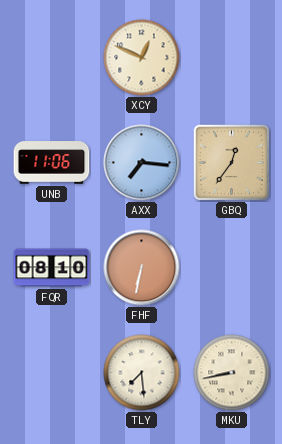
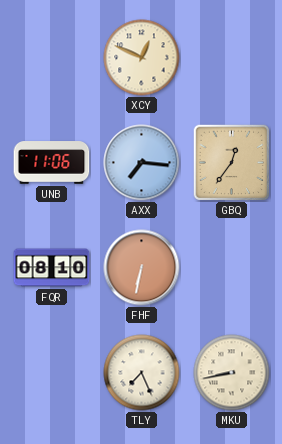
TLY: 7:29 -> 7:26
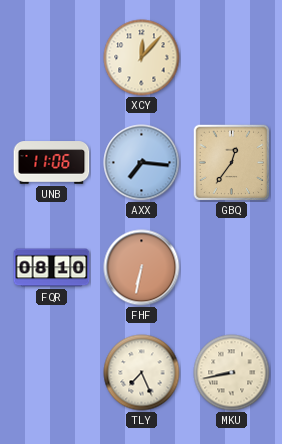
XCY: 12:49 -> 12:07
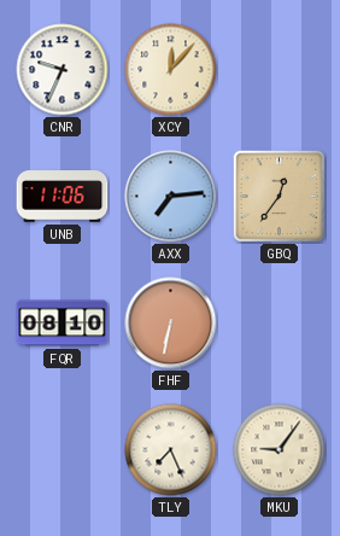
CNR: none -> 9:34
AXX: 7:16 -> 7:14
MKU: 8:43 -> 9:06
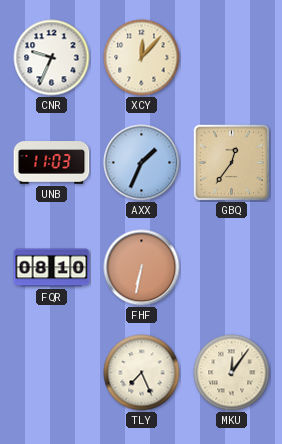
UNB: 11:06 -> 11:03
AXX: 7:14 -> 1:34
MKU: 9:06 -> 12:06
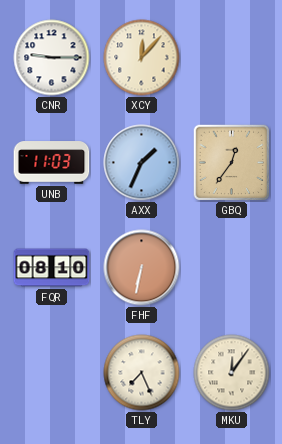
CNR: 9:34 -> 9:15
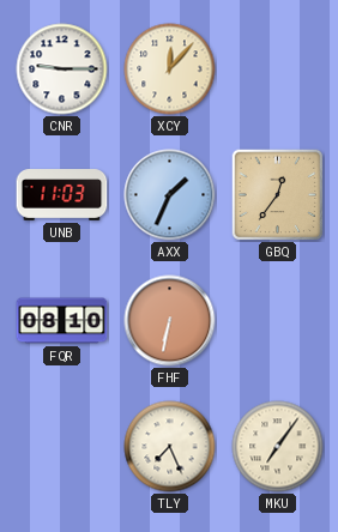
MKU: 12:06 -> 7:06
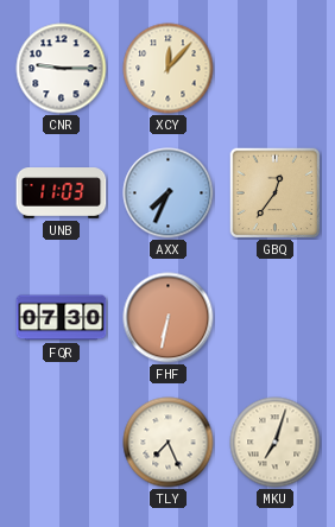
AXX: 1:34 -> 7:34
FQR: 08:10 -> 07:30
MKU: 7:06 -> 7:03
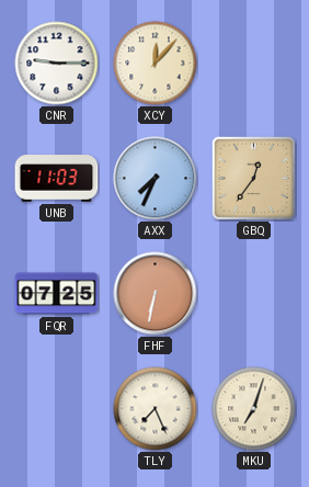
FQR: 07:30 -> 07:25
